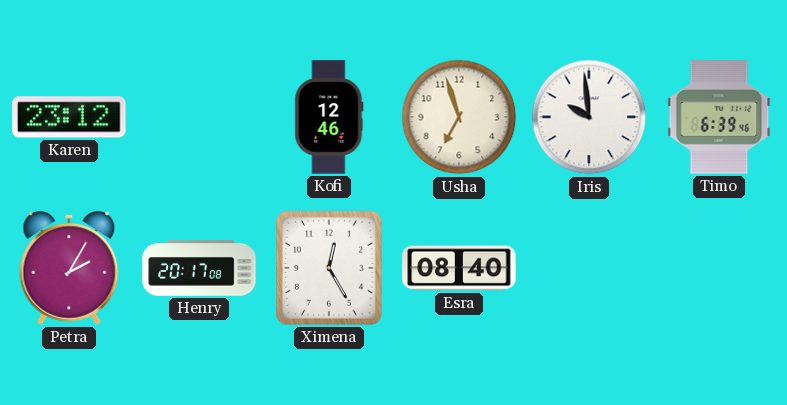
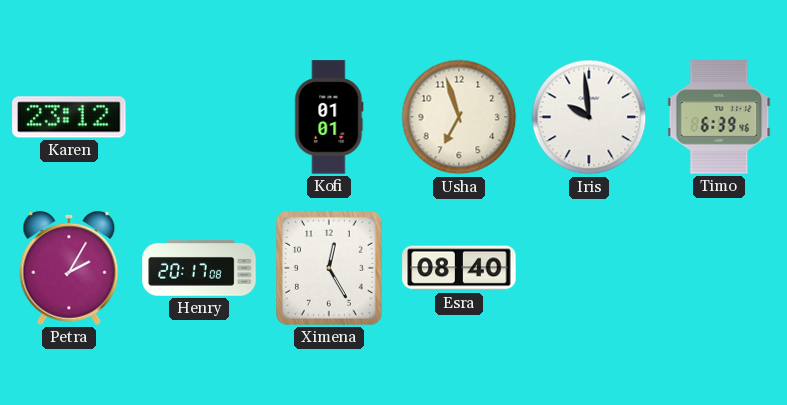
Kofi: 12:46 -> 01:01
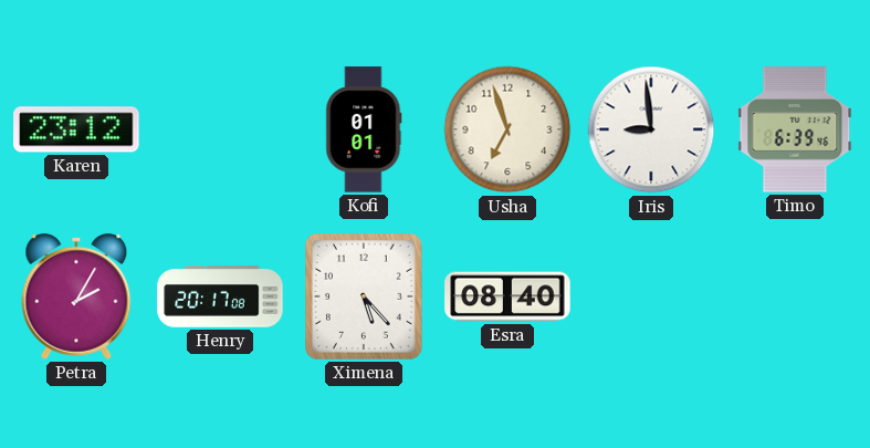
Iris: 9:59 -> 8:59
Ximena: 12:25 -> 5:23
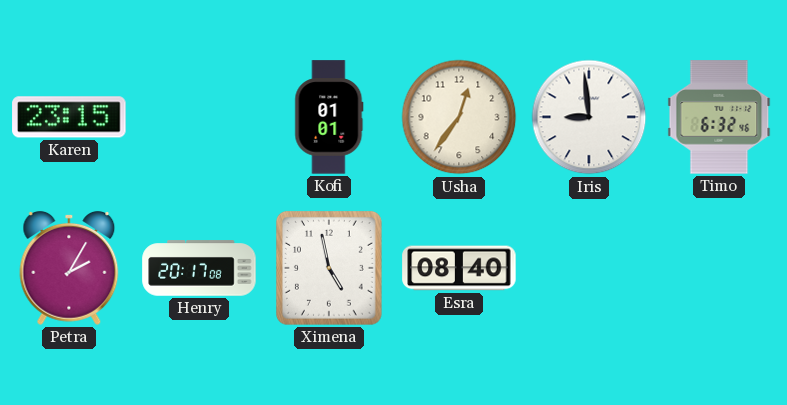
Karen: 23:12 -> 23:15
Usha: 6:57 -> 12:36
Timo: 6:39 -> 6:32
Ximena: 5:23 -> 4:58
